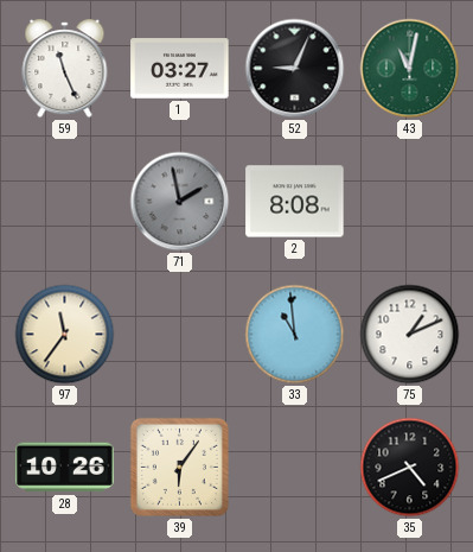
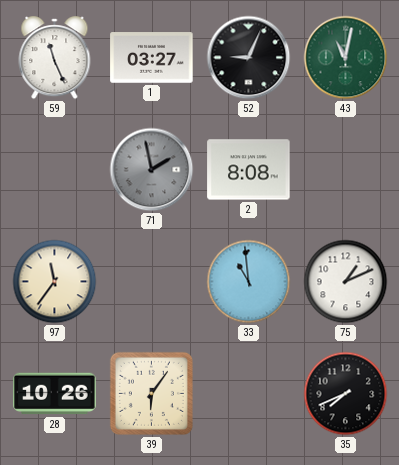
35: 4:41 -> 7:41
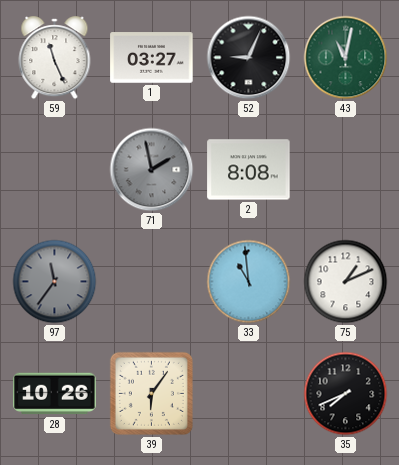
97 dial: cream -> grey
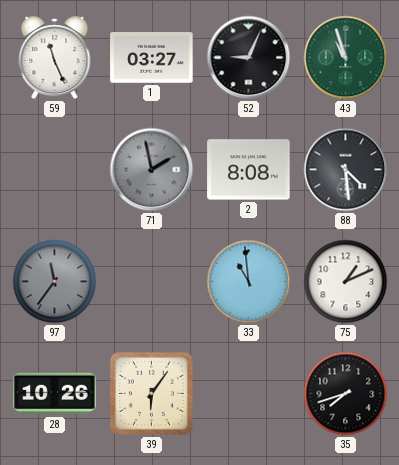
43: 11:02 -> 10:57
88: none -> 4:29
35: 7:41 -> 7:42
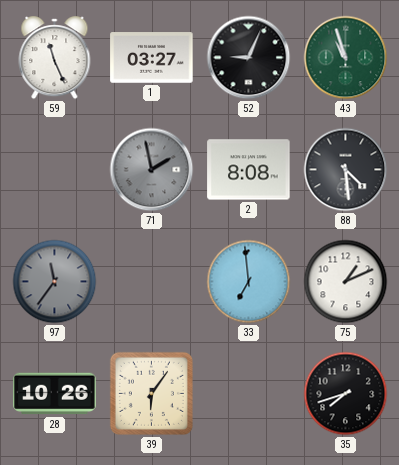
33: 10:59 -> 6:59
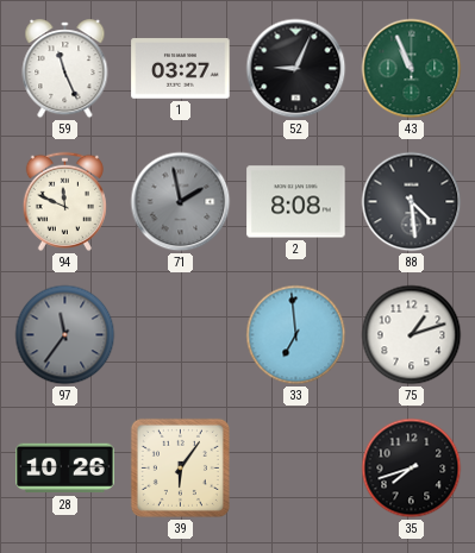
43: 10:57 -> 10:56
94: none -> 11:49
75: 1:11 -> 1:12
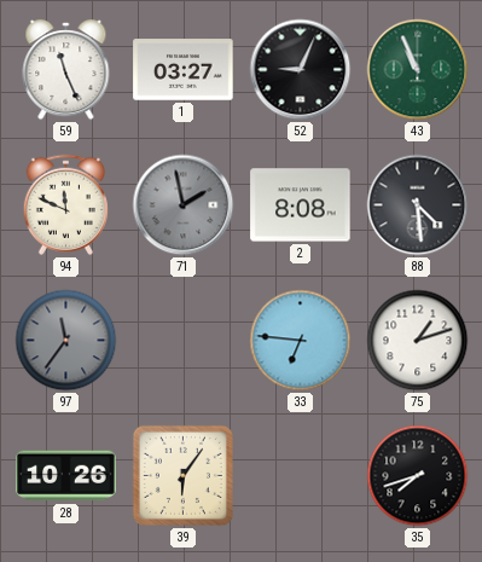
33: 6:59 -> 6:46
